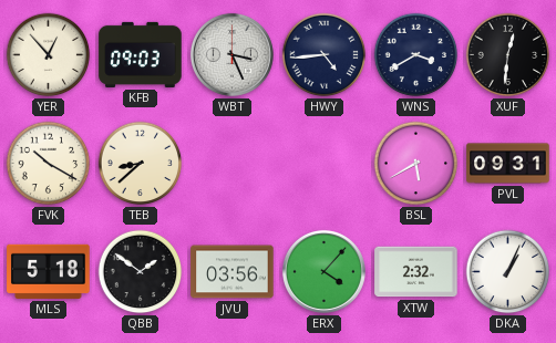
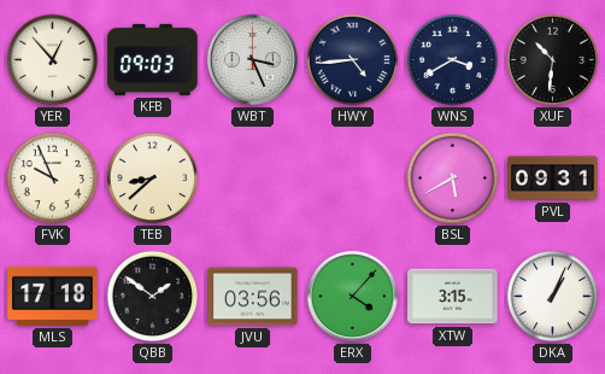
XUF: 12:31 -> 10:31
FVK: 10:20 -> 9:56
MLS: 5:18 -> 17:18
XTW: 2:32 -> 3:15
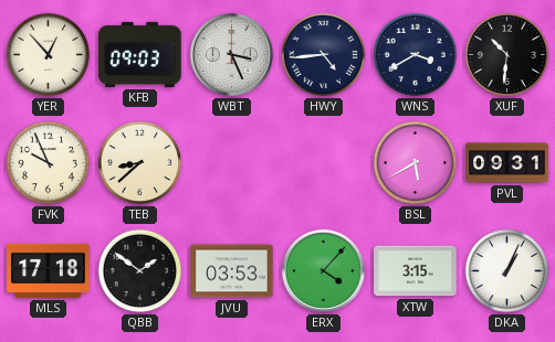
JVU: 03:56 -> 03:53
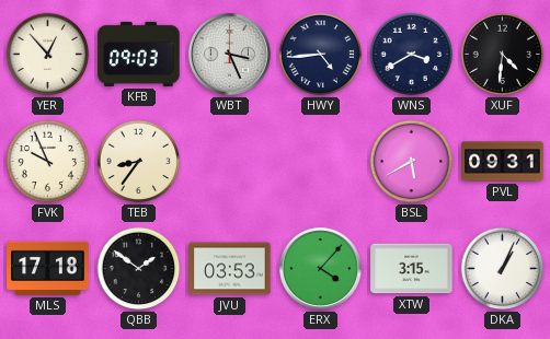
XUF: 10:31 -> 4:31
TEB: 8:38 -> 8:36
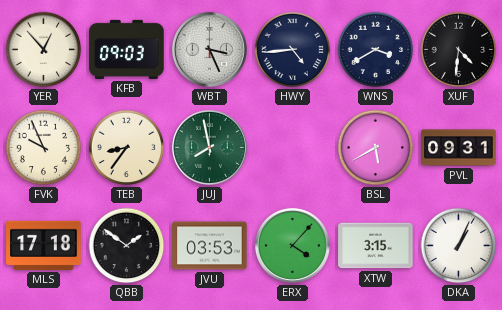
JUJ: none -> 7:58
